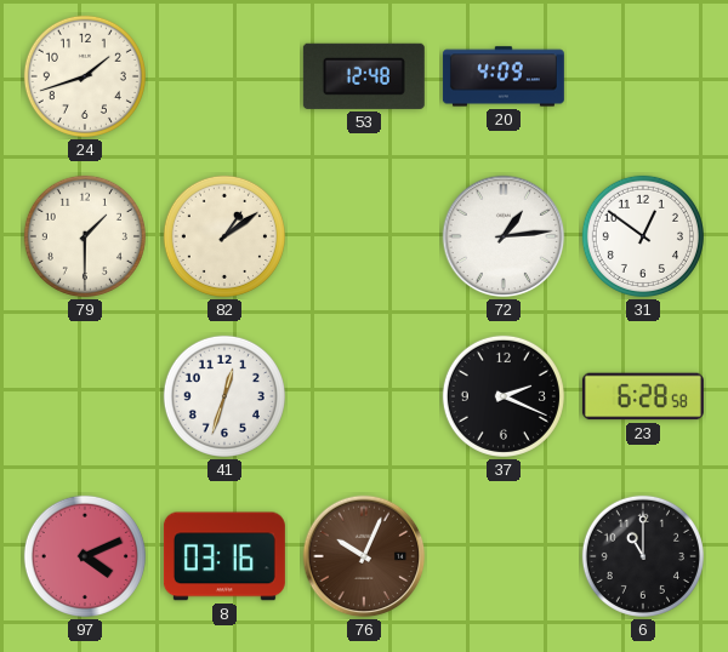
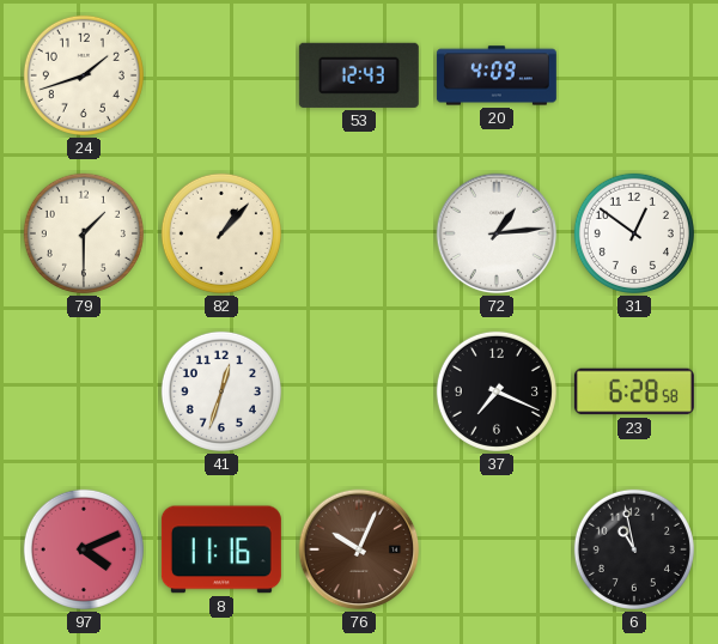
53: 12:48 -> 12:43
82: 1:09 -> 1:07
37: 2:19 -> 7:19
8: 03:16 -> 11:16
6: 11:00 -> 10:58
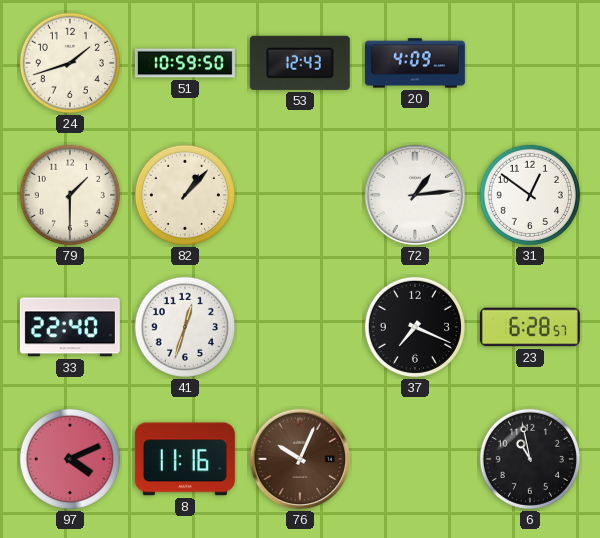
51: none -> 10:59
33: none -> 22:40
23: 6:28:58 -> 6:28:57
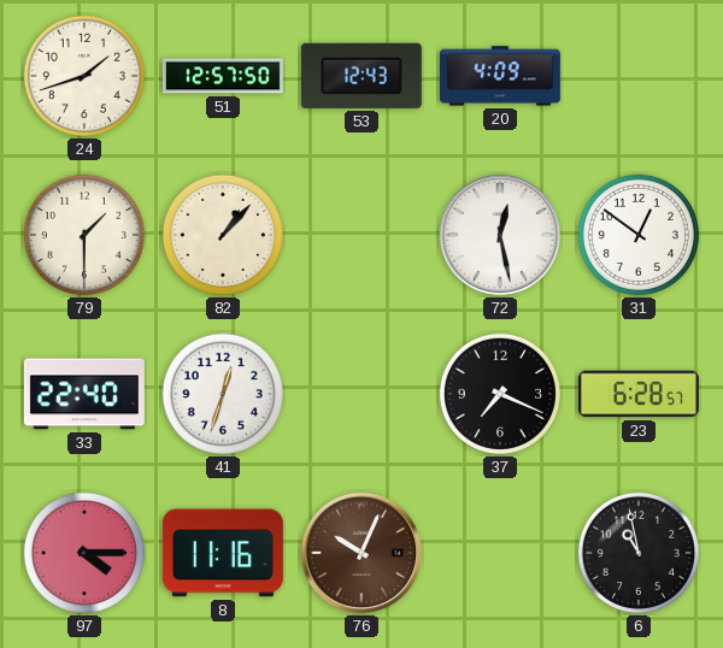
51: 10:59 -> 12:57
72: 1:14 -> 12:28
97: 4:11 -> 4:15
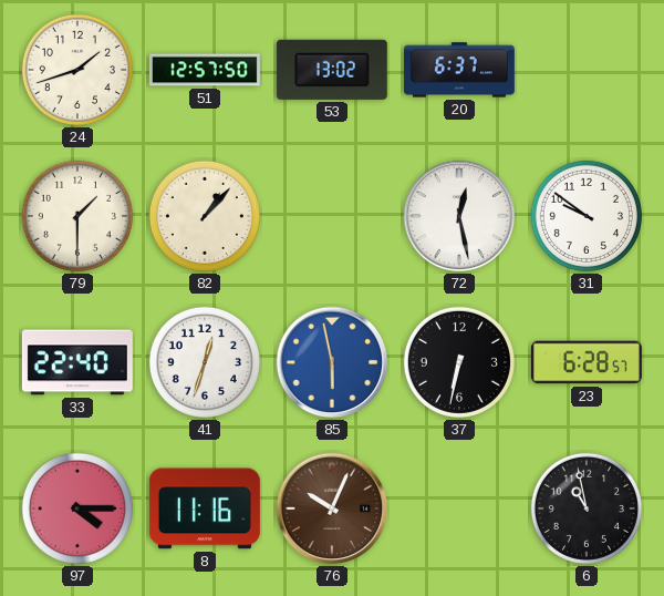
53: 12:43 -> 13:02
20: 4:09 -> 6:37
31: 12:51 -> 9:51
85: none -> 5:58
37: 7:19 -> 6:32
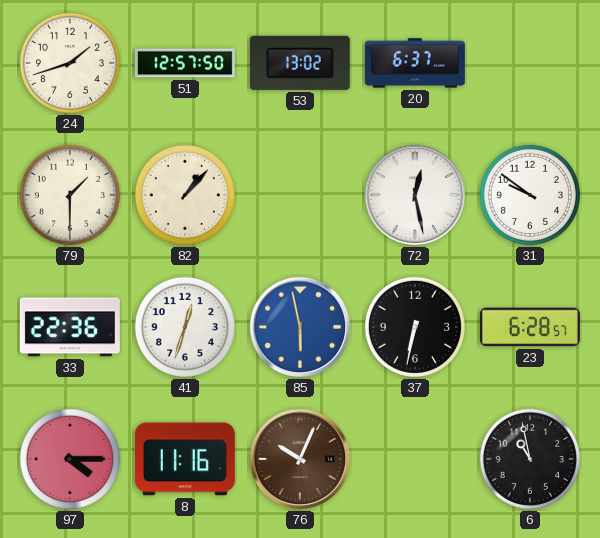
33: 22:40 -> 22:36
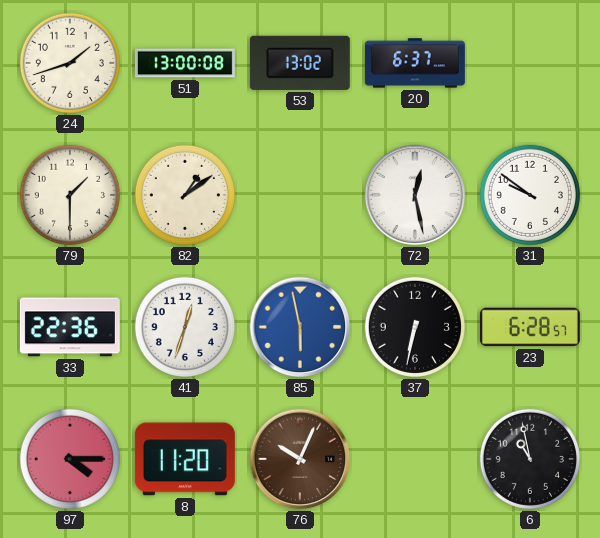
51: 12:57 -> 13:00
82: 1:07 -> 1:09
8: 11:16 -> 11:20
